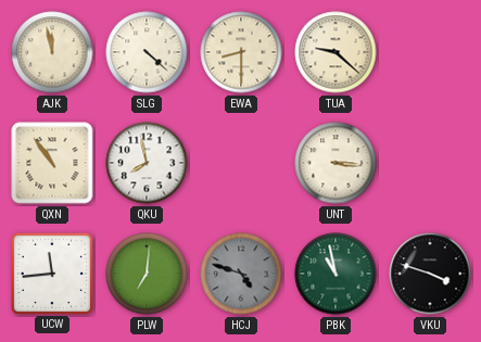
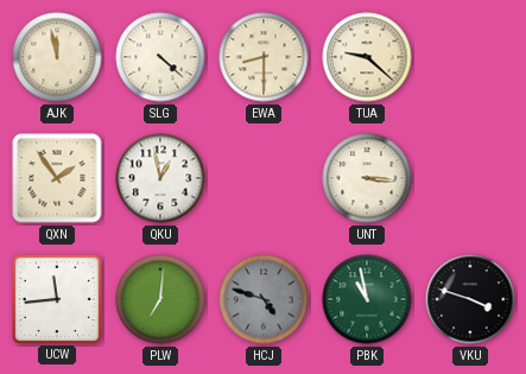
QXN: 10:54 -> 1:54
QKU: 7:58 -> 12:58
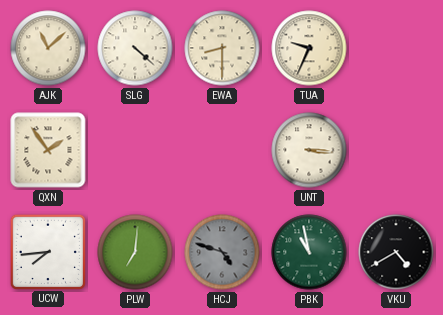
AJK: 11:58 -> 11:08
TUA: 9:22 -> 9:34
QKU: 12:58 -> none
UCW: 11:44 -> 7:44
VKU: 3:48 -> 4:40
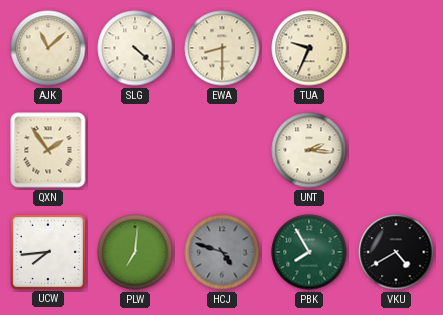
UNT: 3:16 -> 2:16
PBK: 10:58 -> 7:55
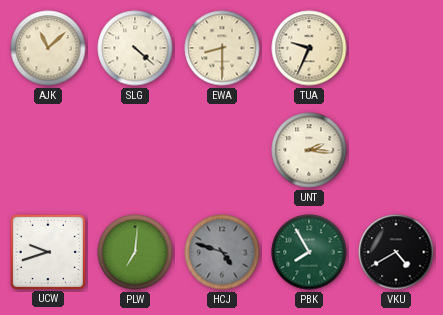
QXN: 1:54 -> none
UCW: 7:44 -> 9:42
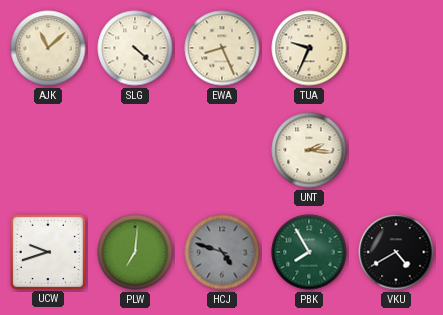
EWA: 8:30 -> 8:26
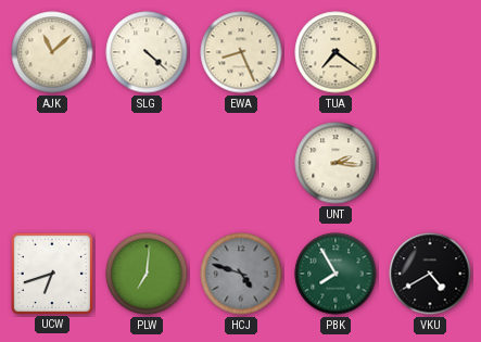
TUA: 9:34 -> 7:21
UCW: 9:42 -> 6:42
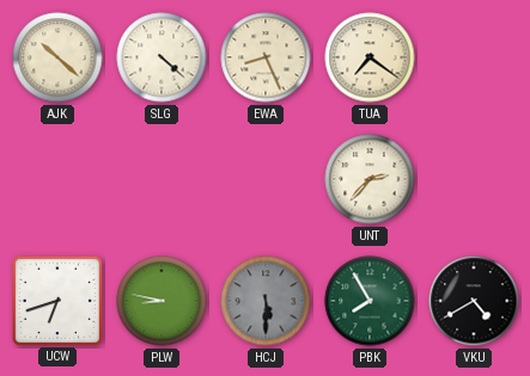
AJK: 11:08 -> 10:22
UNT: 2:16 -> 2:37
PLW: 7:01 -> 8:47
HCJ: 4:48 -> 5:30
